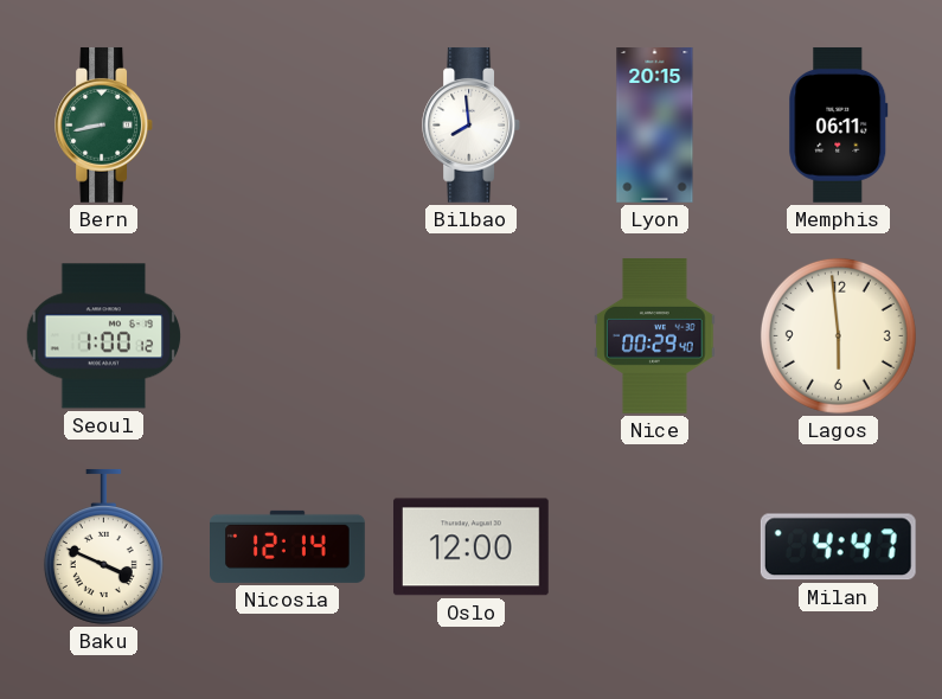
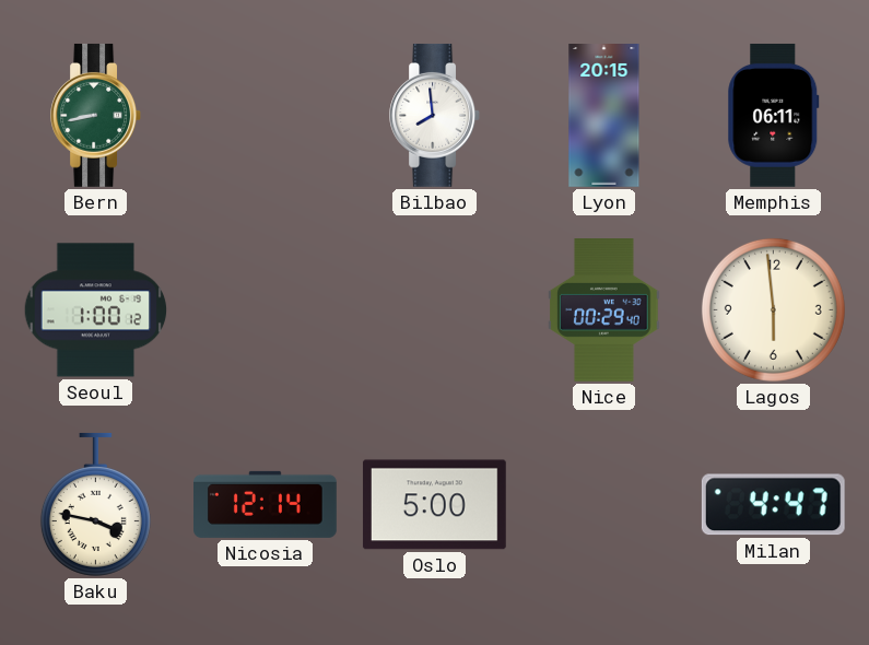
Baku: 3:49 -> 3:47
Oslo: 12:00 -> 5:00
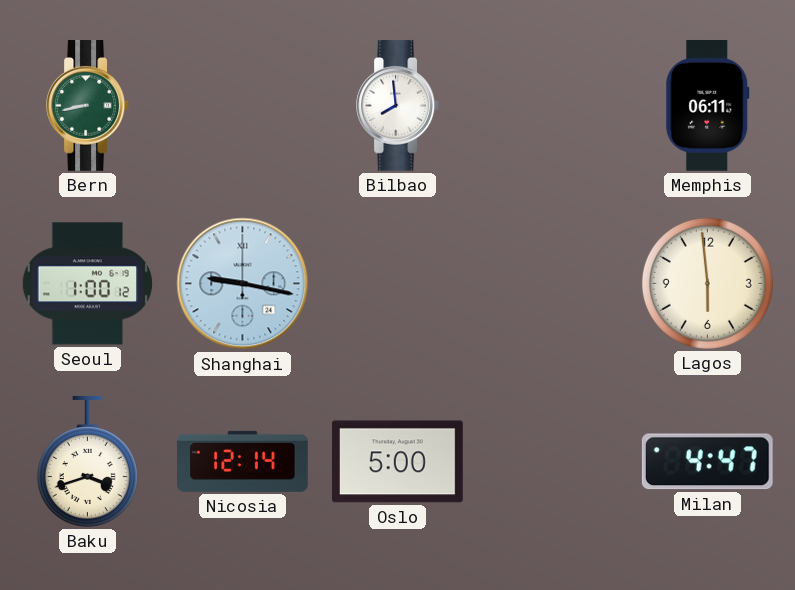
Lyon: 20:15 -> none
Shanghai: none -> 9:17
Nice: 00:29 -> none
Baku: 3:47 -> 3:42
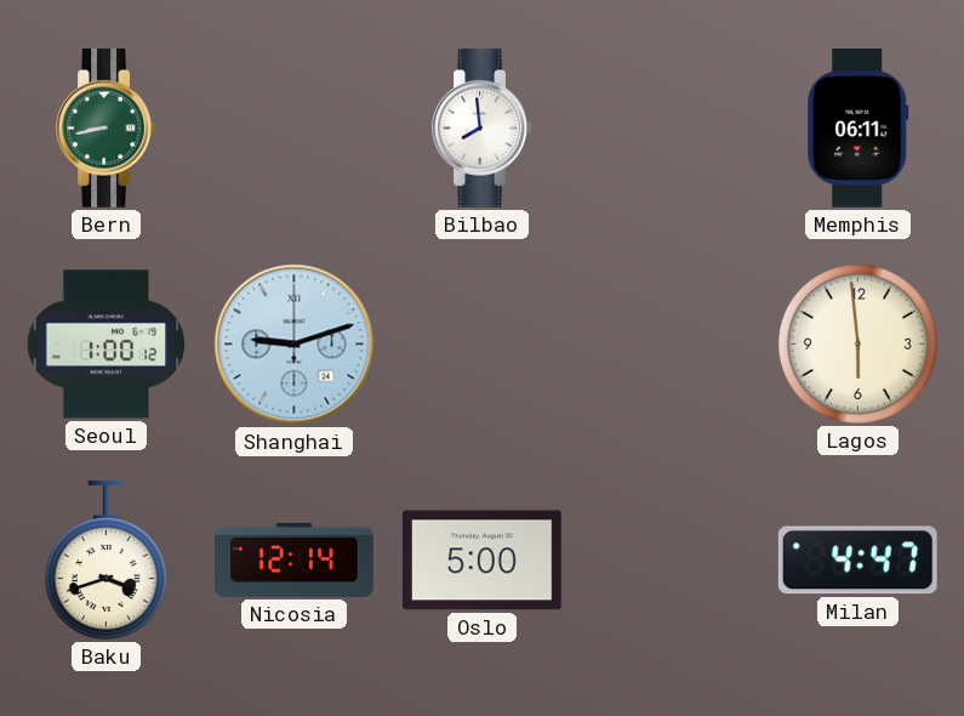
Shanghai: 9:17 -> 9:12
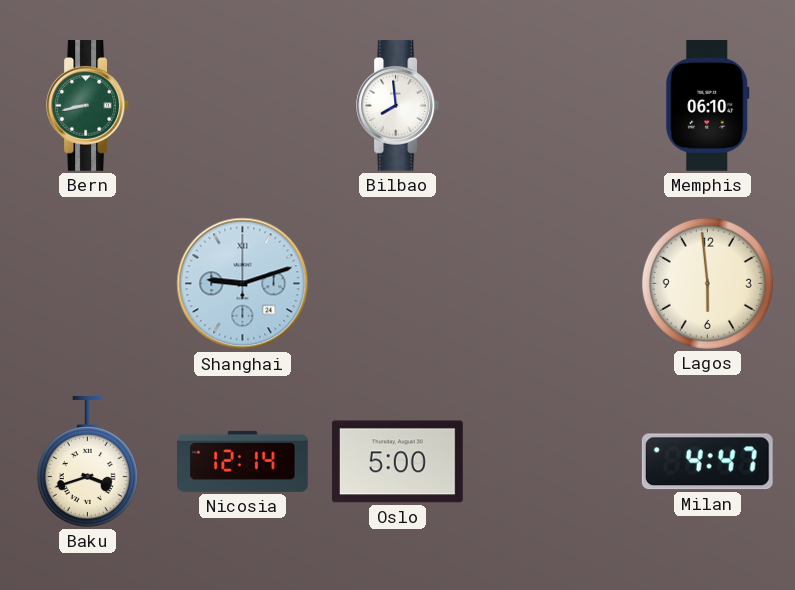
Memphis: 06:11 -> 06:10
Seoul: 1:00 -> none
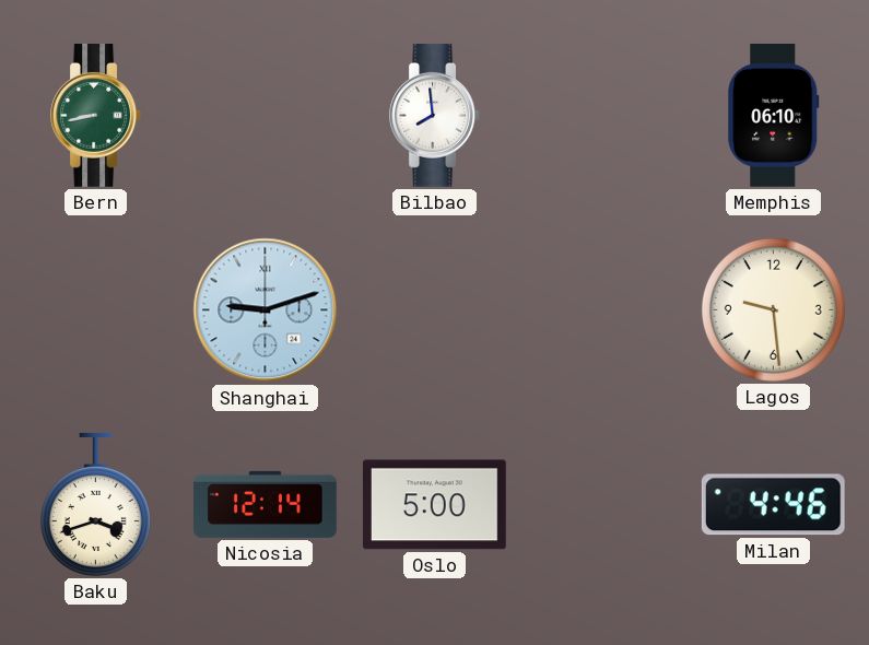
Lagos: 5:59 -> 9:29
Milan: 4:47 -> 4:46
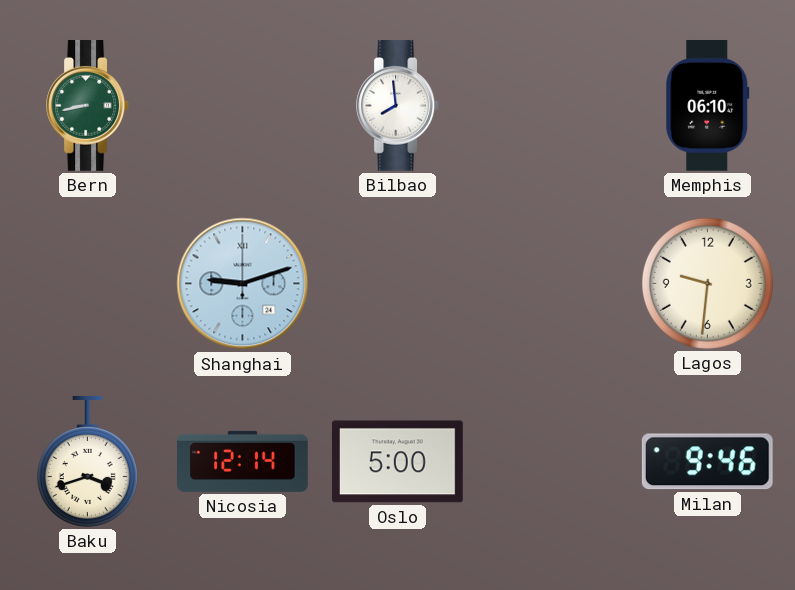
Lagos: 9:29 -> 9:31
Milan: 4:46 -> 9:46
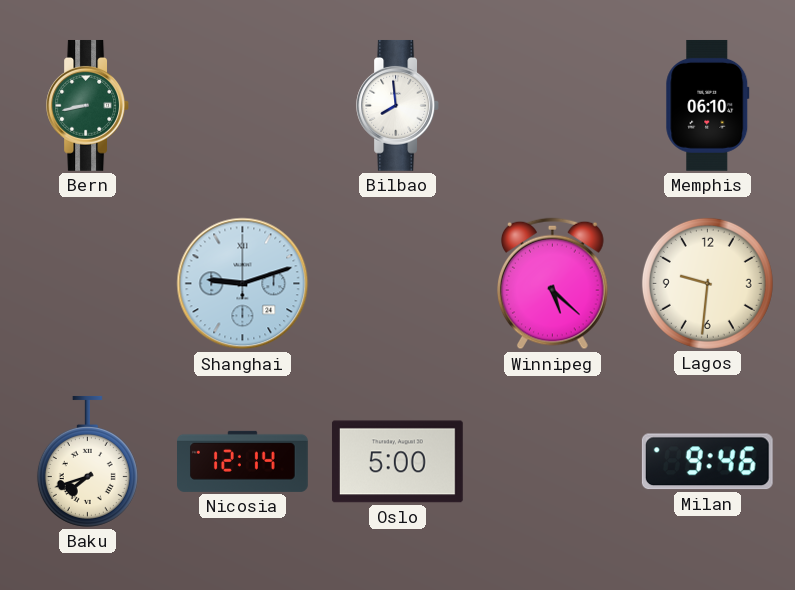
Winnipeg: none -> 5:22
Baku: 3:42 -> 7:42
